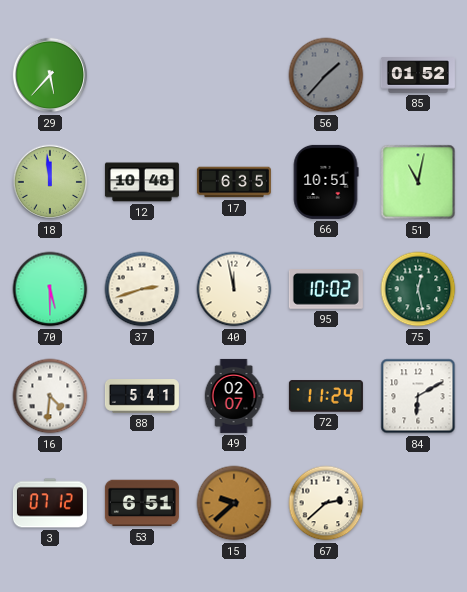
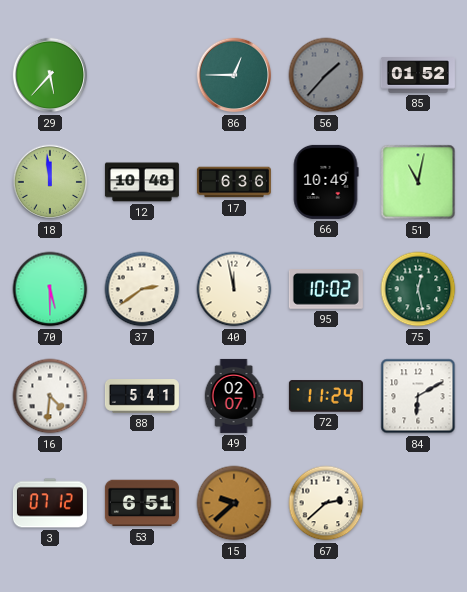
86: none -> 12:45
17: 6:35 -> 6:36
66: 10:51 -> 10:49
37: 2:42 -> 2:39
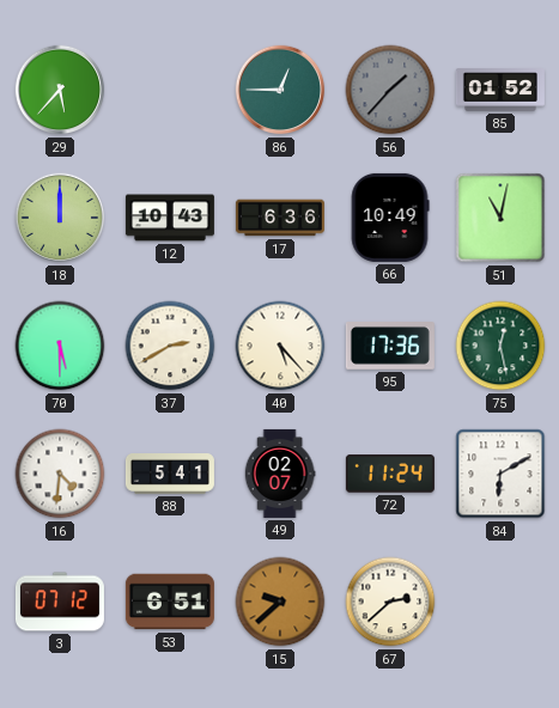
18: 11:59 -> 12:00
12: 10:48 -> 10:43
37: 2:39 -> 2:40
40: 11:58 -> 5:23
95: 10:02 -> 17:36
